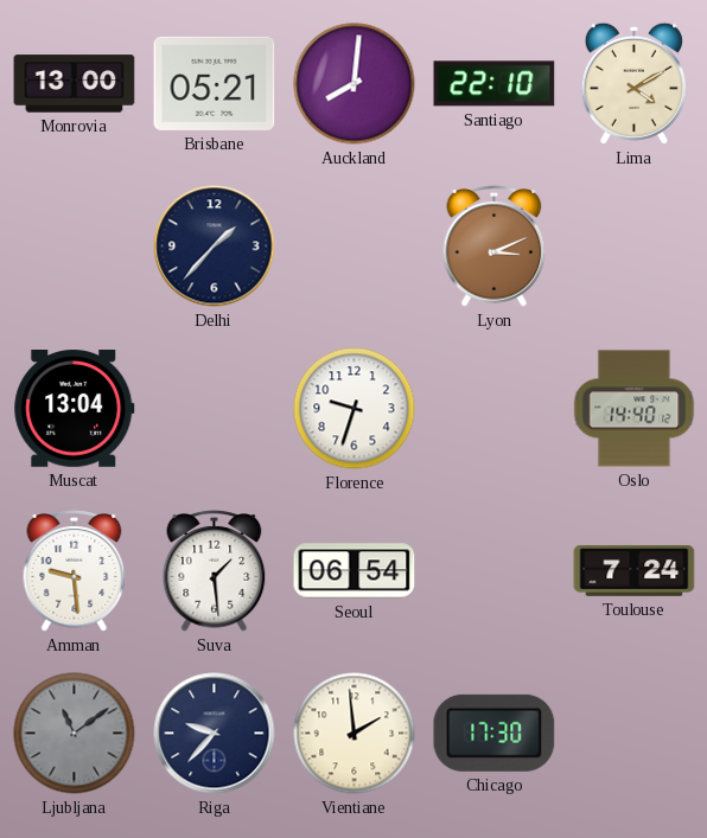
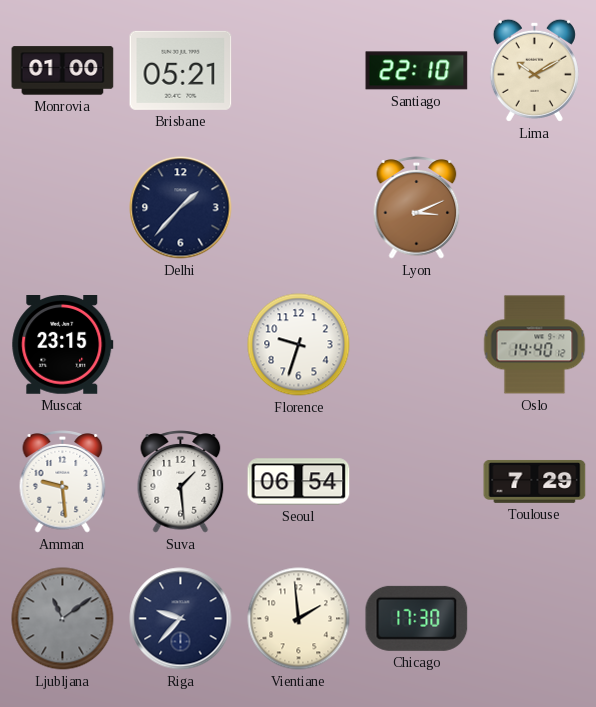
Monrovia: 13:00 -> 01:00
Auckland: 8:01 -> none
Lima: 4:10 -> 10:10
Muscat: 13:04 -> 23:15
Toulouse: 7:24 -> 7:29
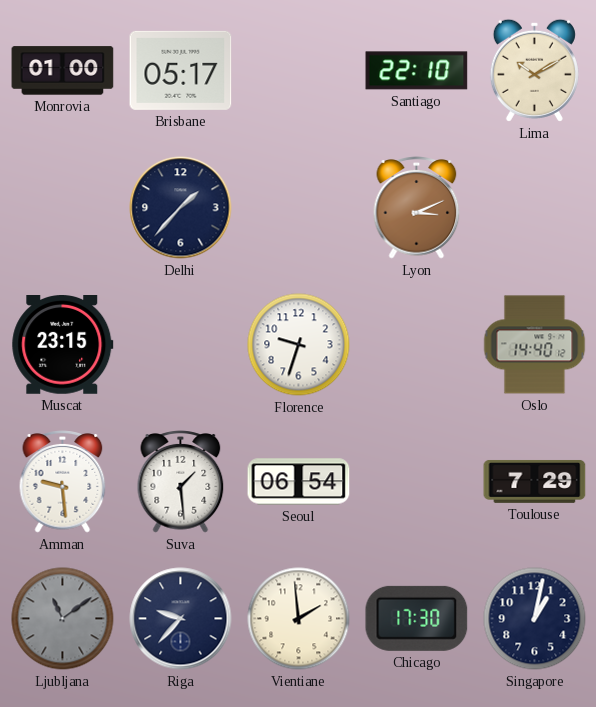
Brisbane: 05:21 -> 05:17
Singapore: none -> 1:02
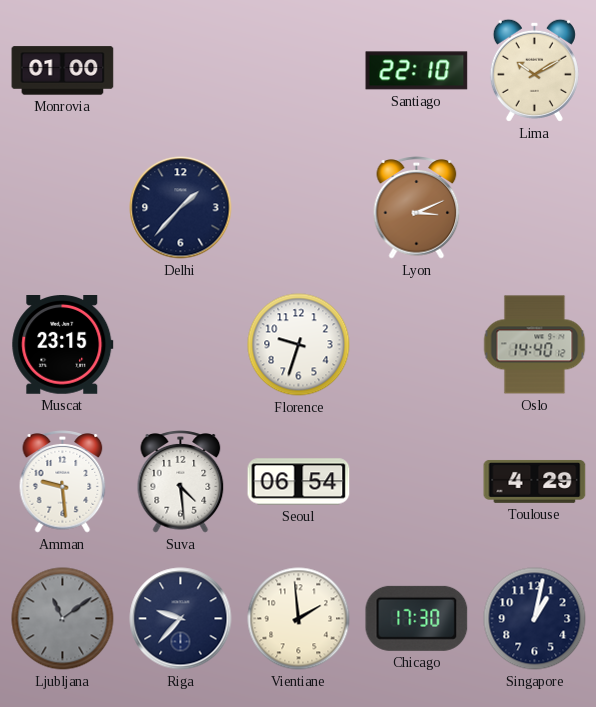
Brisbane: 05:17 -> none
Suva: 1:29 -> 4:29
Toulouse: 7:29 -> 4:29
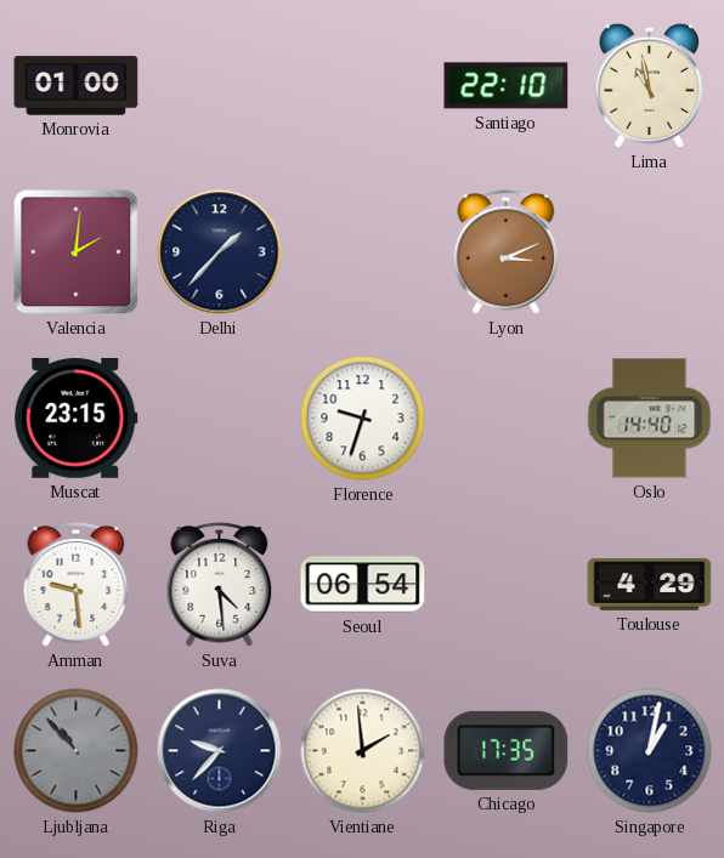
Lima: 10:10 -> 10:58
Valencia: none -> 2:01
Ljubljana: 11:09 -> 10:53
Chicago: 17:30 -> 17:35
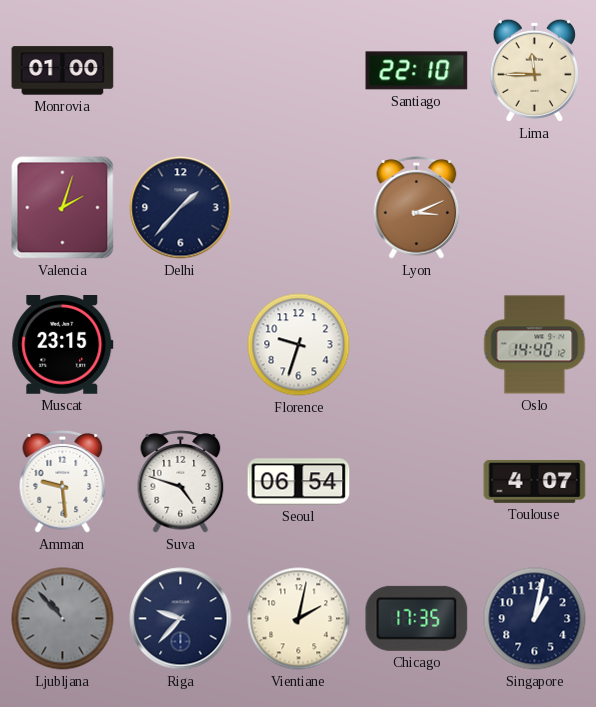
Lima: 10:58 -> 11:45
Valencia: 2:01 -> 2:03
Suva: 4:29 -> 4:48
Toulouse: 4:29 -> 4:07
Vientiane: 1:59 -> 2:02
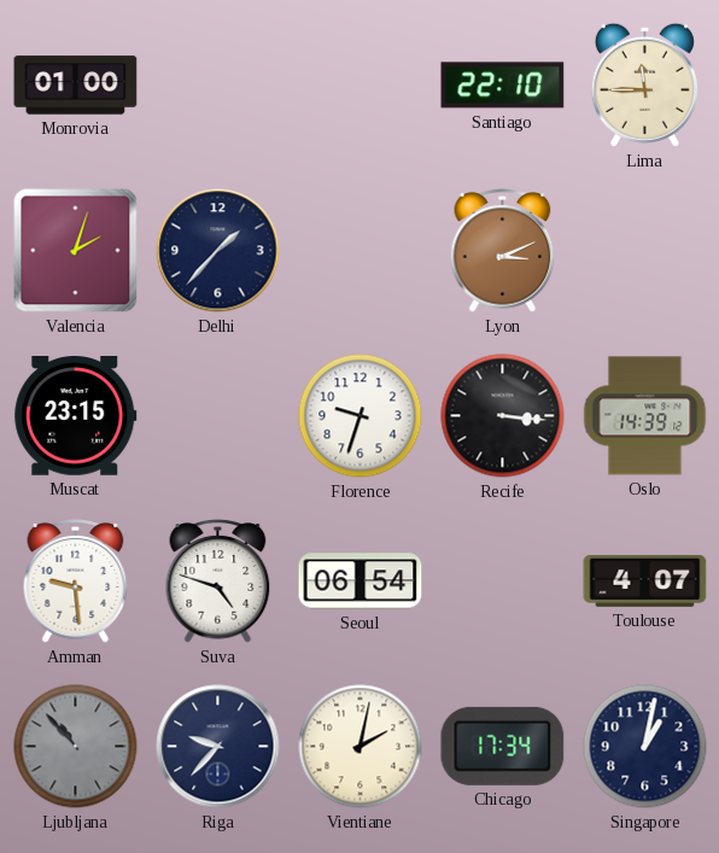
Recife: none -> 3:16
Oslo: 14:40 -> 14:39
Chicago: 17:35 -> 17:34
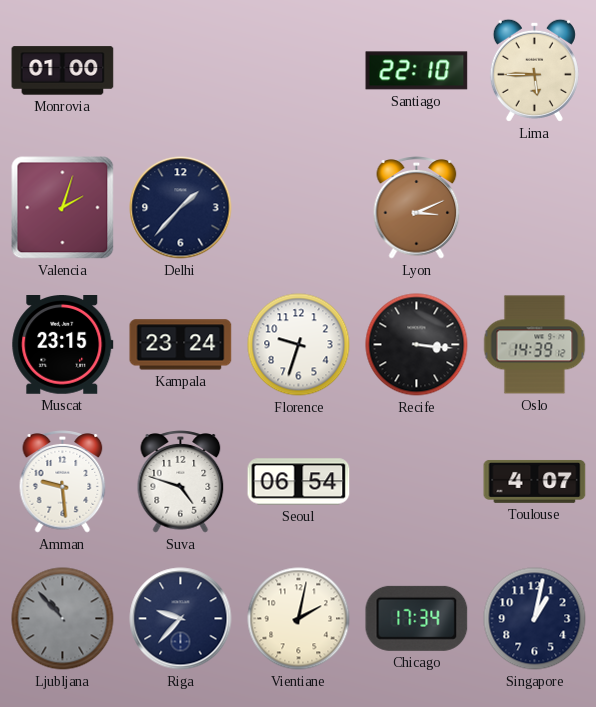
Lima: 11:45 -> 5:45
Kampala: none -> 23:24
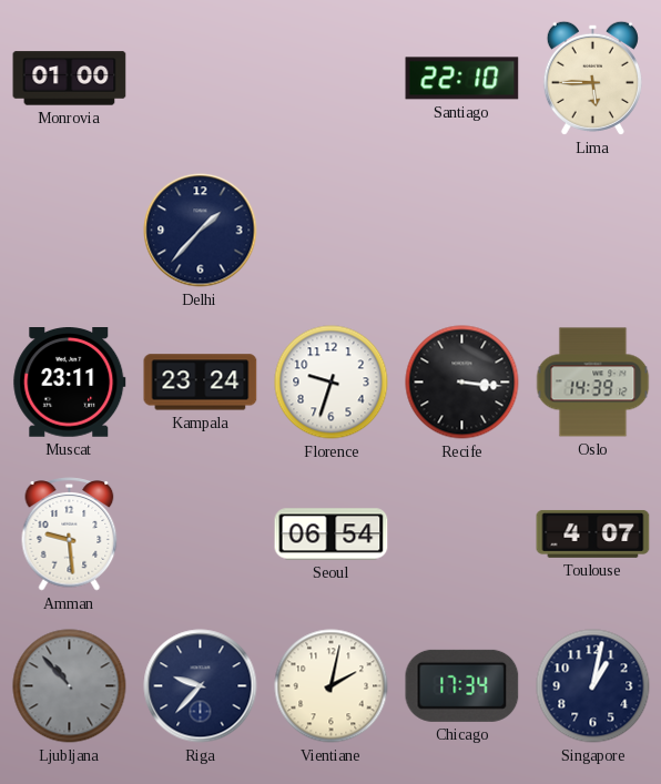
Valencia: 2:03 -> none
Lyon: 3:11 -> none
Muscat: 23:15 -> 23:11
Suva: 4:48 -> none
